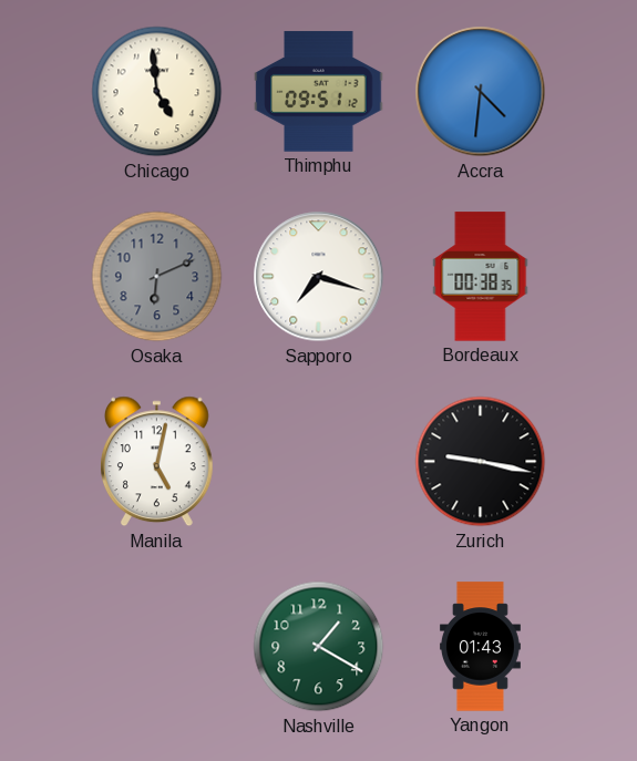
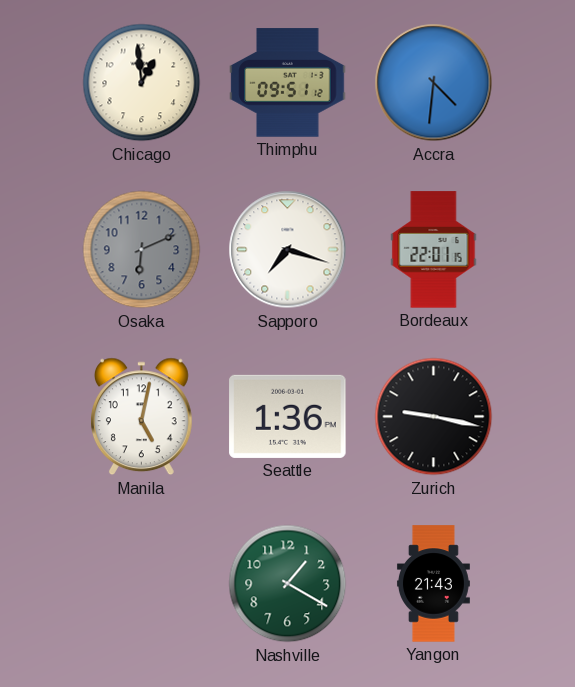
Chicago: 4:59 -> 12:59
Bordeaux: 00:38 -> 22:01
Seattle: none -> 1:36
Yangon: 01:43 -> 21:43
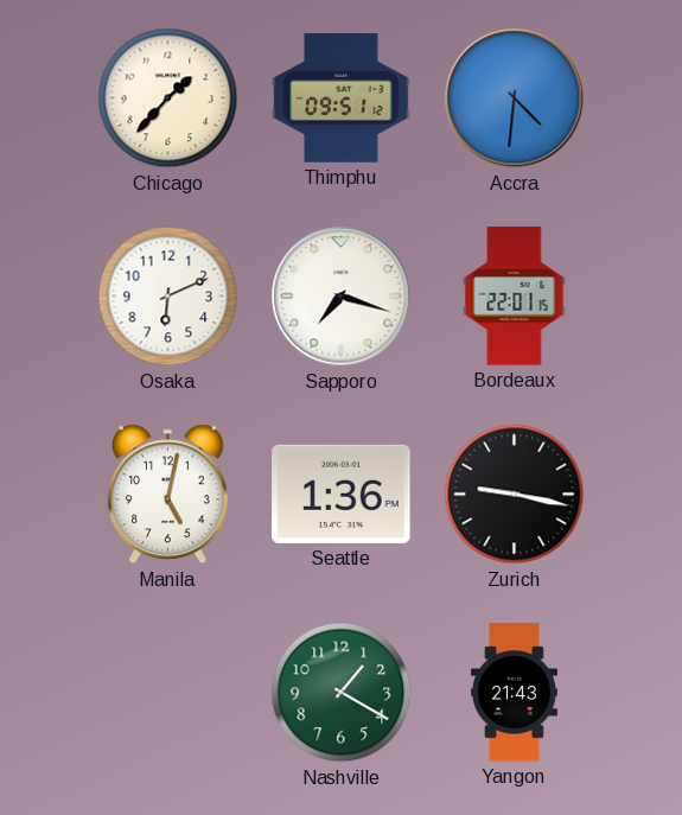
Chicago: 12:59 -> 1:37
Osaka dial: grey -> white
